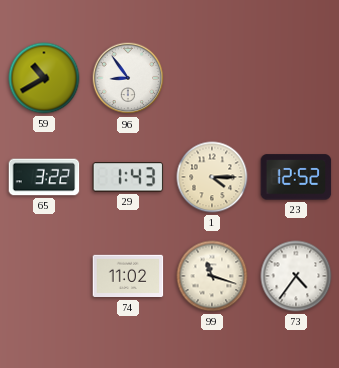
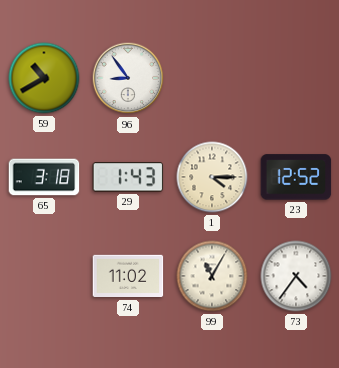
65: 3:22 -> 3:18
99: 11:18 -> 11:05
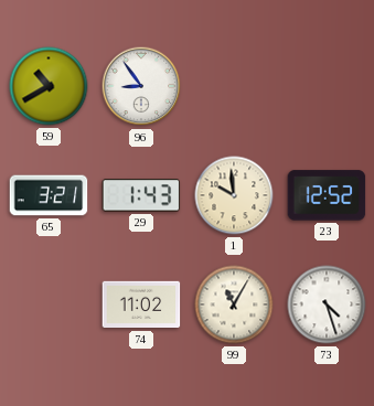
65: 3:18 -> 3:21
1: 4:15 -> 9:59
73: 4:36 -> 4:27
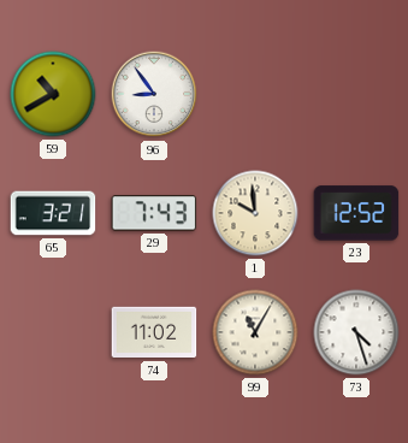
29: 1:43 -> 7:43
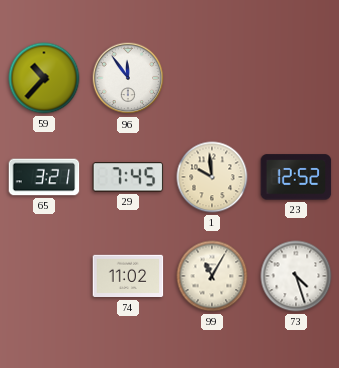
59: 10:40 -> 10:37
96: 8:54 -> 11:54
29: 7:43 -> 7:45
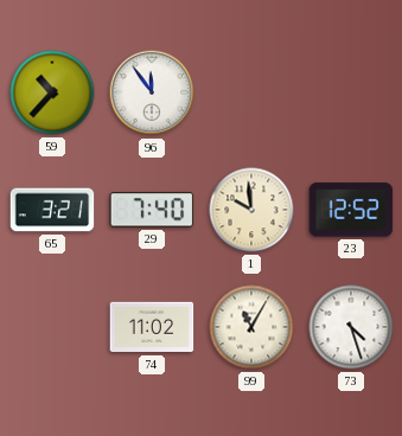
29: 7:45 -> 7:40
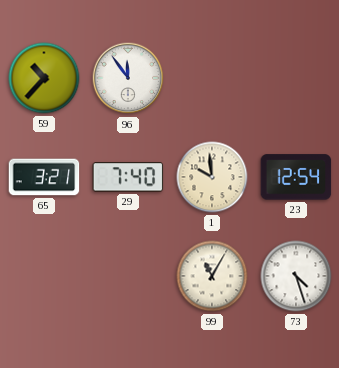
23: 12:52 -> 12:54
74: 11:02 -> none
